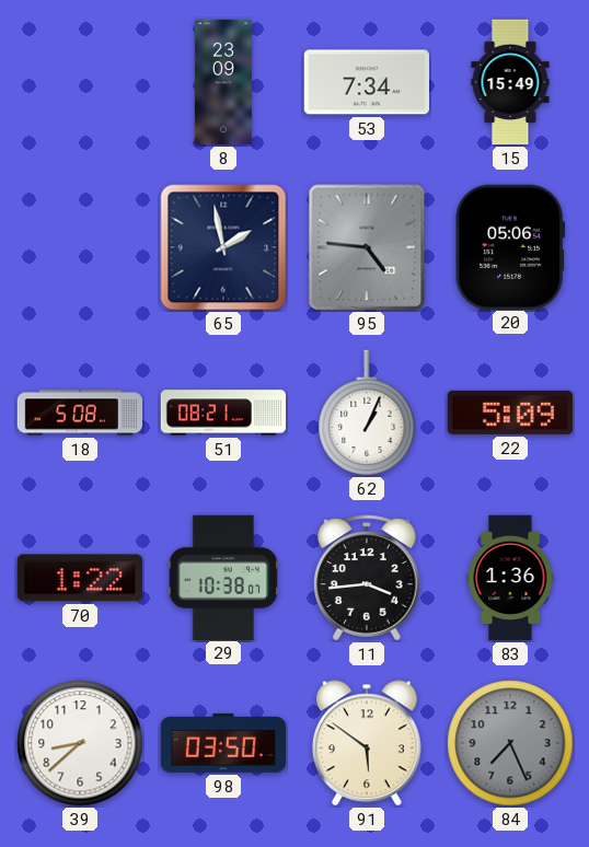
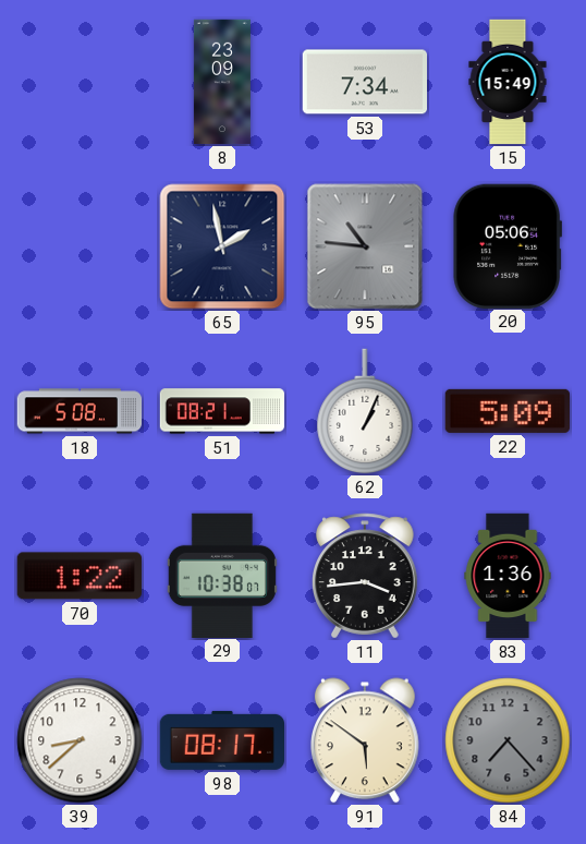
95: 4:46 -> 10:46
98: 03:50 -> 08:17
84: 7:26 -> 7:23
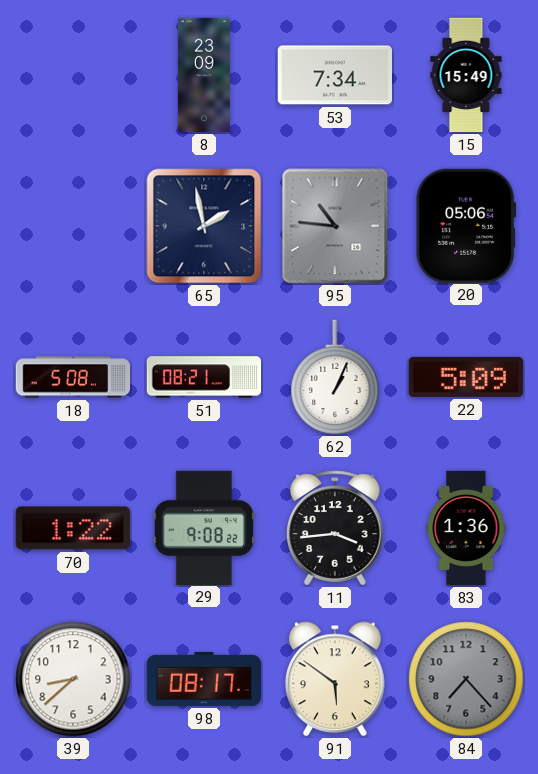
29: 10:38 -> 9:08
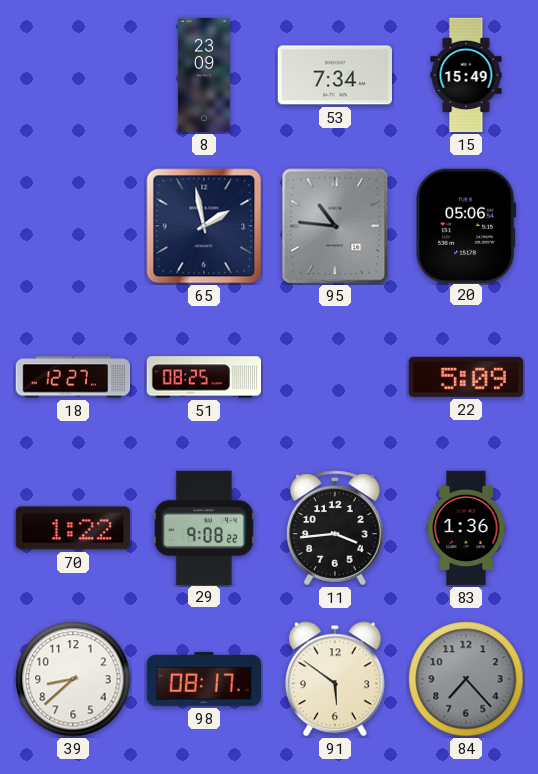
18: 5:08 -> 12:27
51: 08:21 -> 08:25
62: 1:04 -> none
